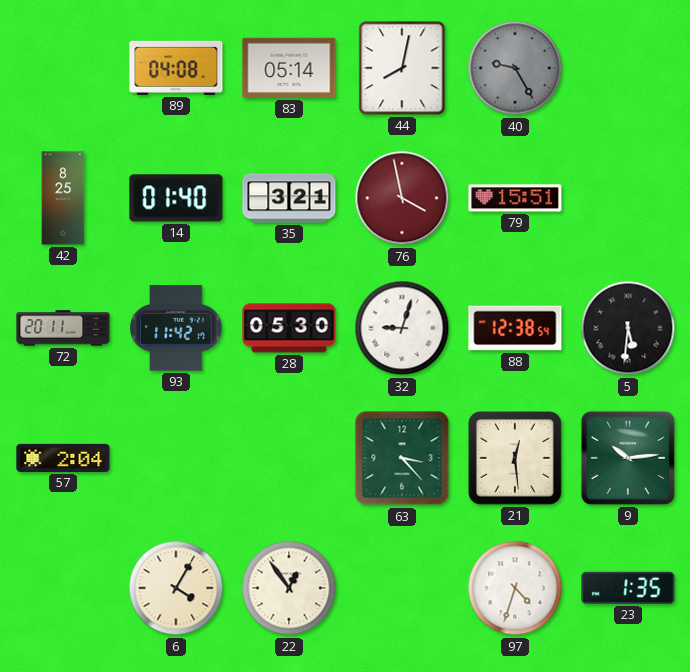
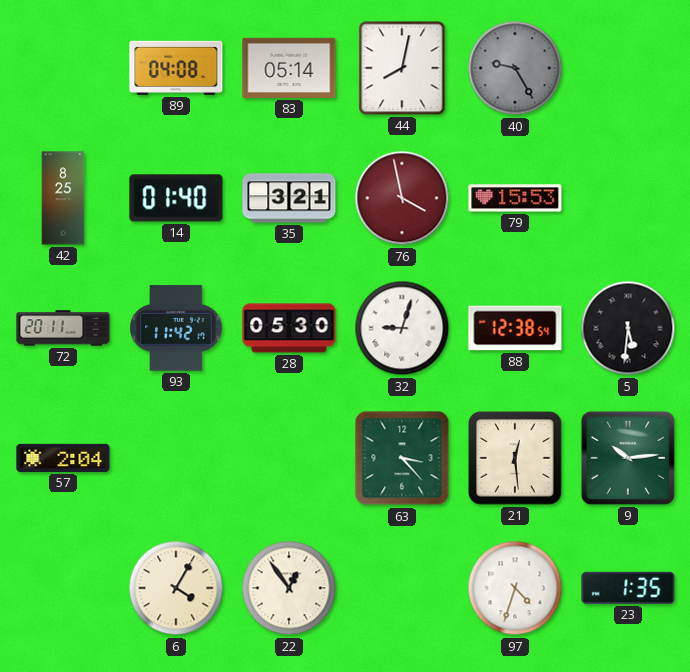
79: 15:51 -> 15:53
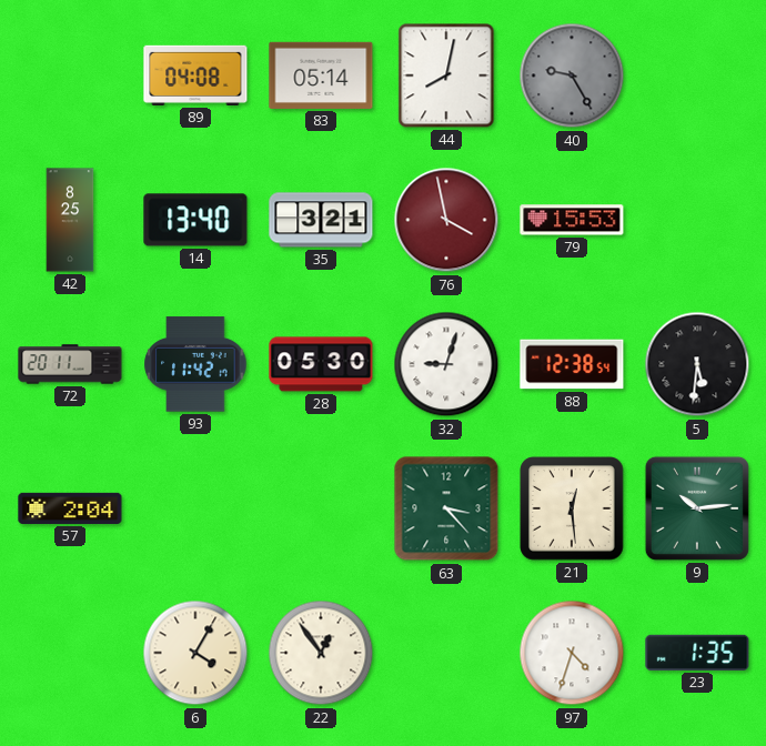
14: 01:40 -> 13:40
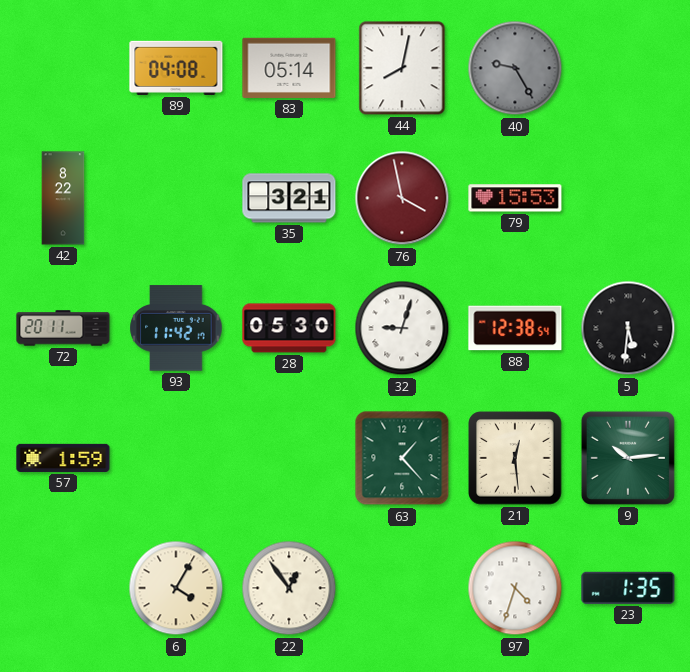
42: 8:25 -> 8:22
14: 13:40 -> none
57: 2:04 -> 1:59
63: 3:23 -> 1:23
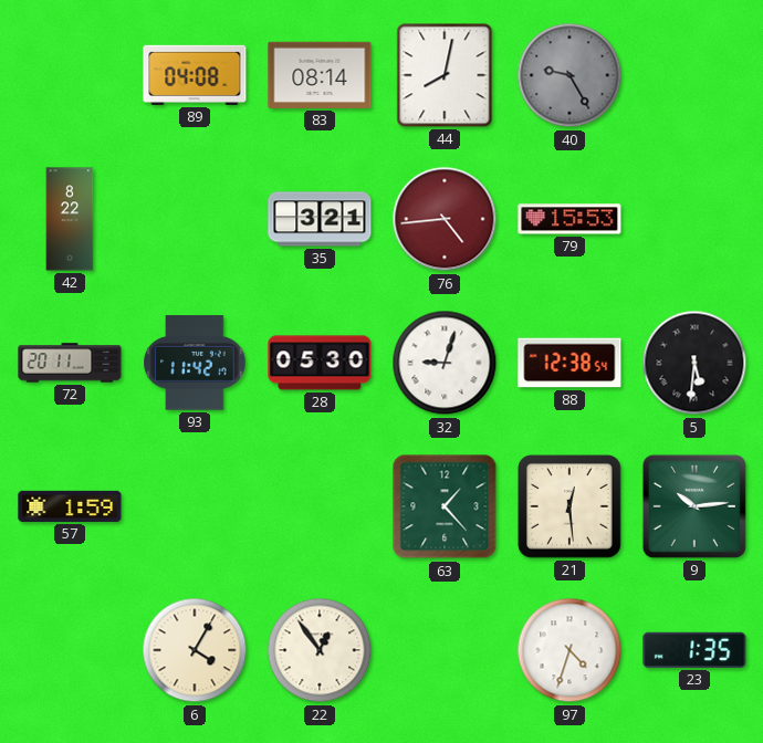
83: 05:14 -> 08:14
76: 3:58 -> 4:44
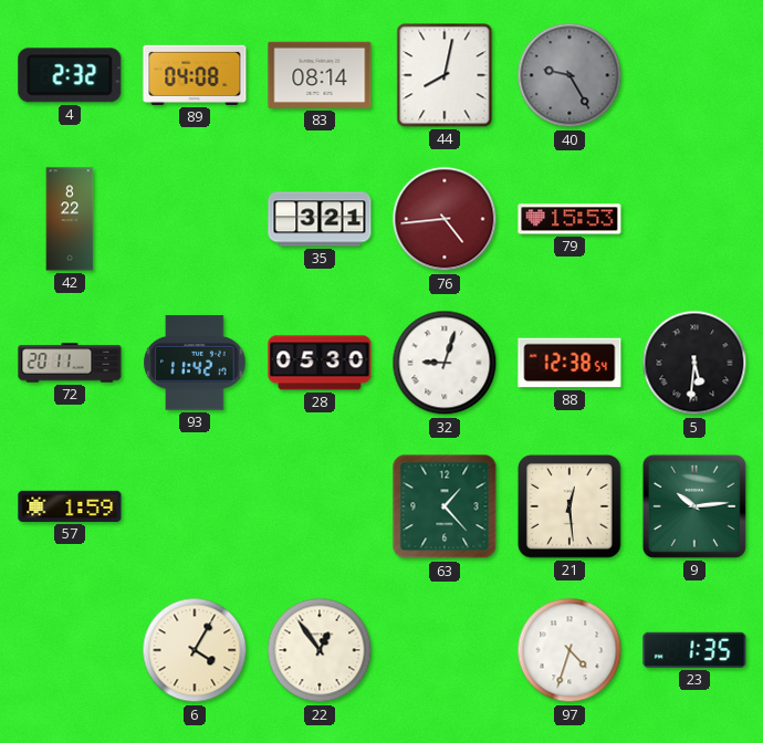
4: none -> 2:32
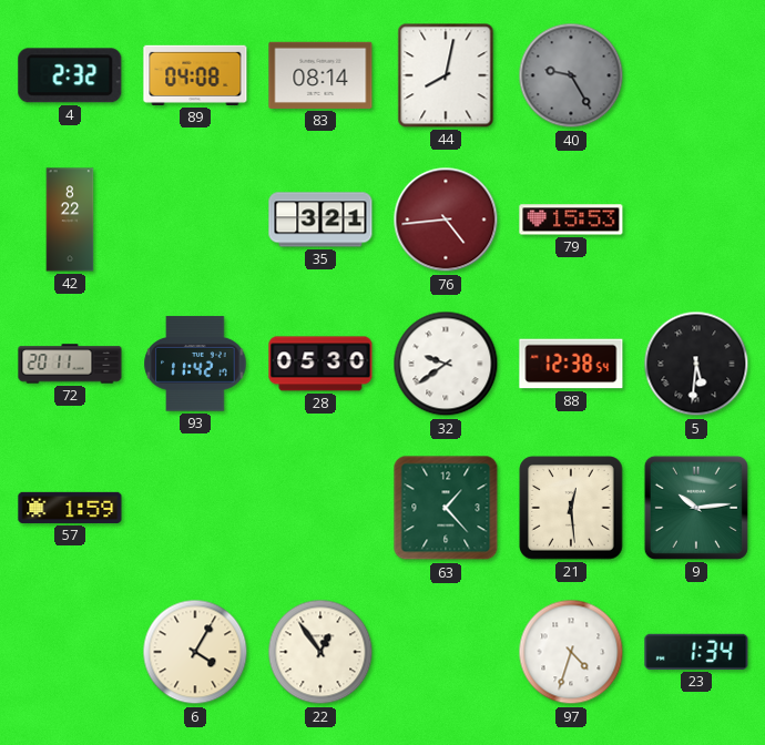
32: 9:03 -> 9:39
23: 1:35 -> 1:34
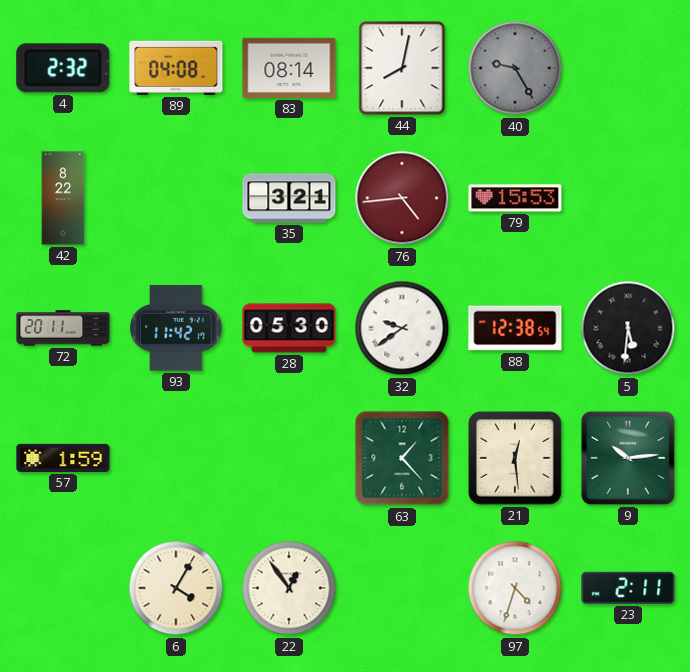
23: 1:34 -> 2:11
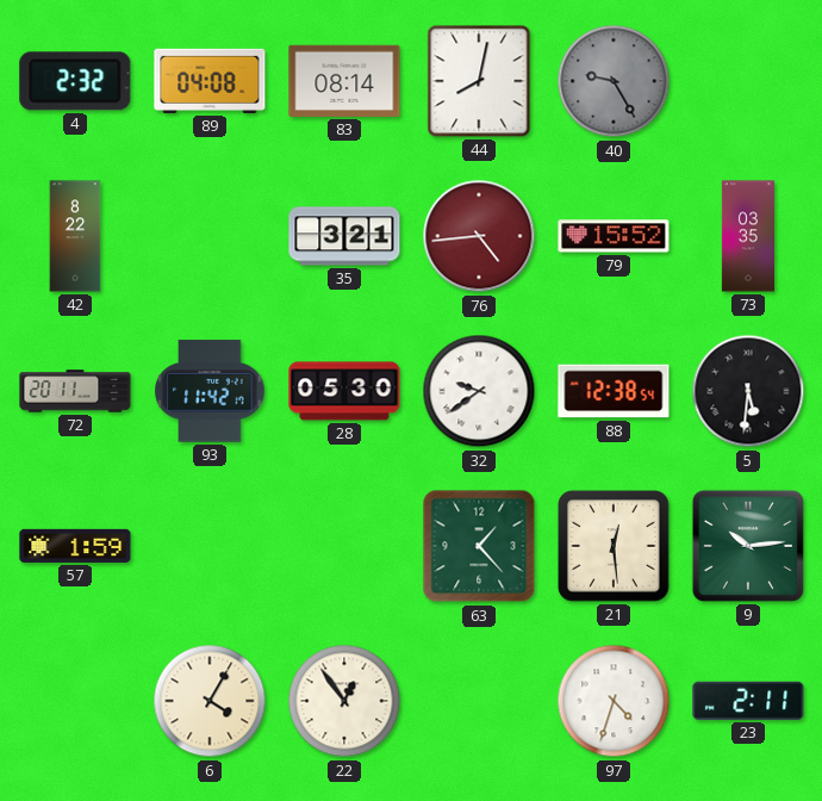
79: 15:53 -> 15:52
73: none -> 03:35
